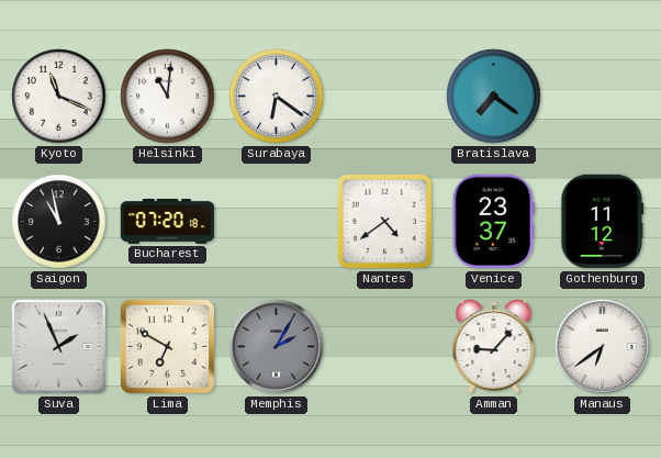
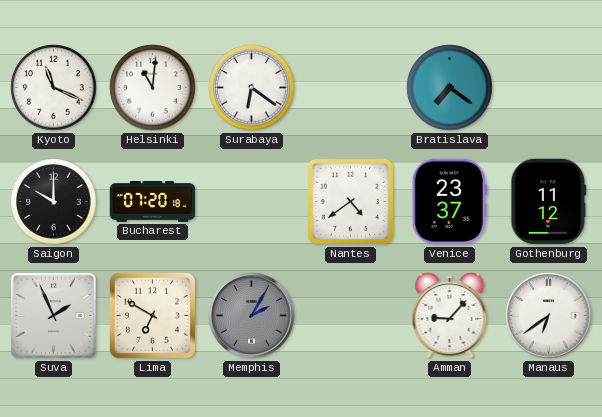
Saigon: 10:58 -> 10:00
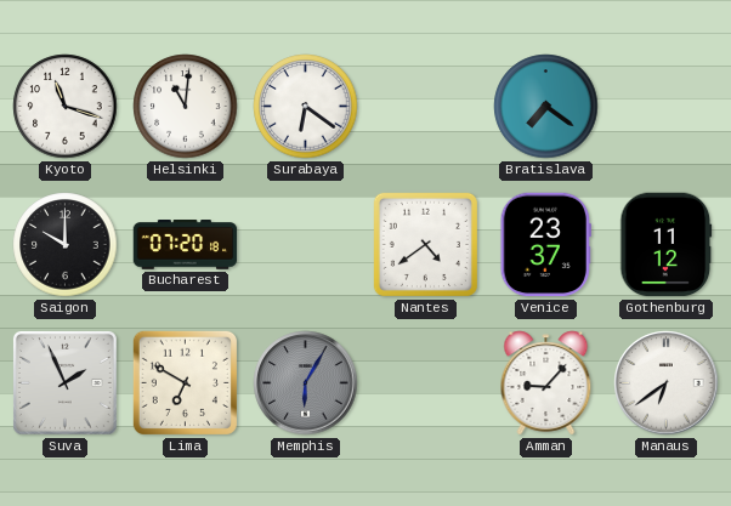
Kyoto: 11:19 -> 11:18
Memphis: 2:05 -> 6:05
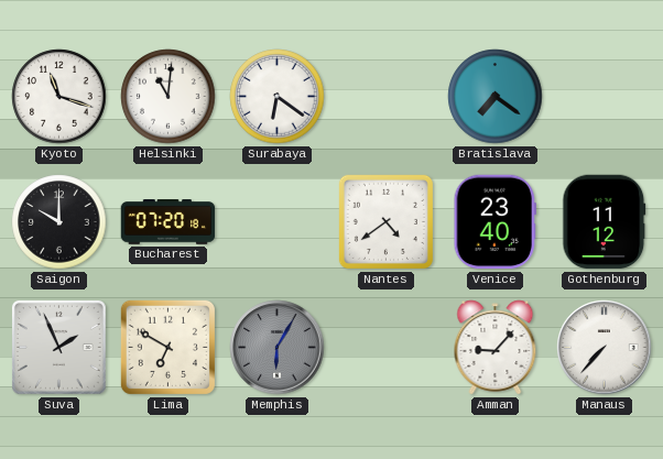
Venice: 23:37 -> 23:40
Manaus: 6:39 -> 7:37
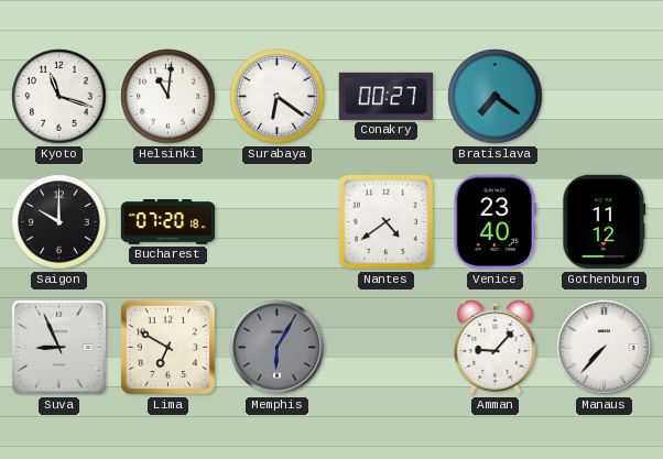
Conakry: none -> 00:27
Suva: 1:56 -> 8:56
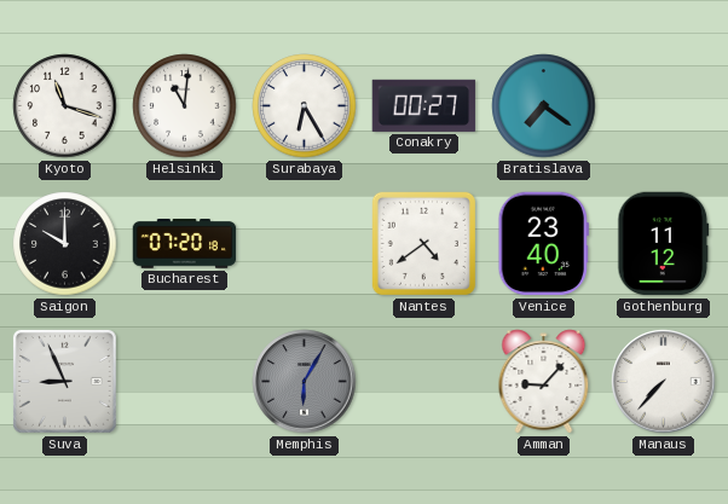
Surabaya: 6:21 -> 6:25
Lima: 6:50 -> none
